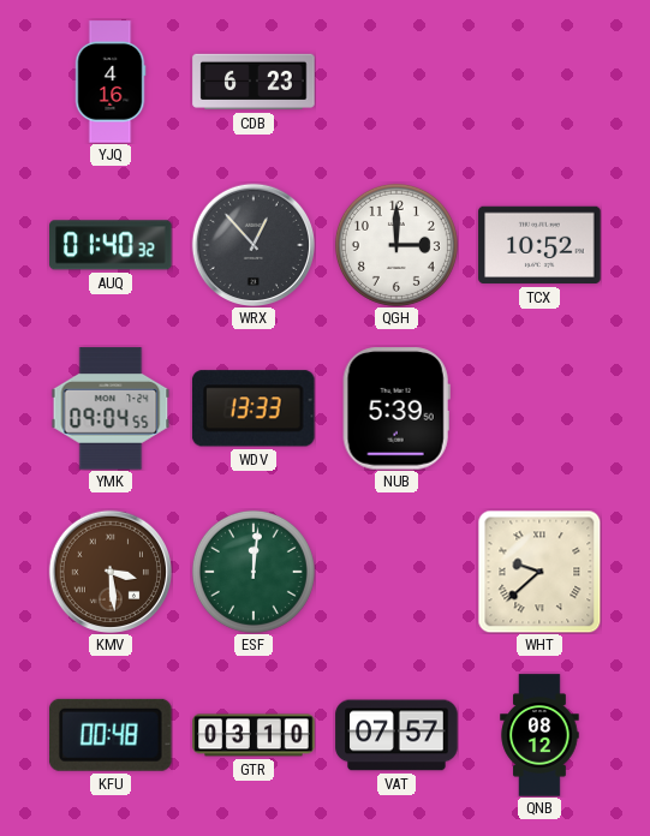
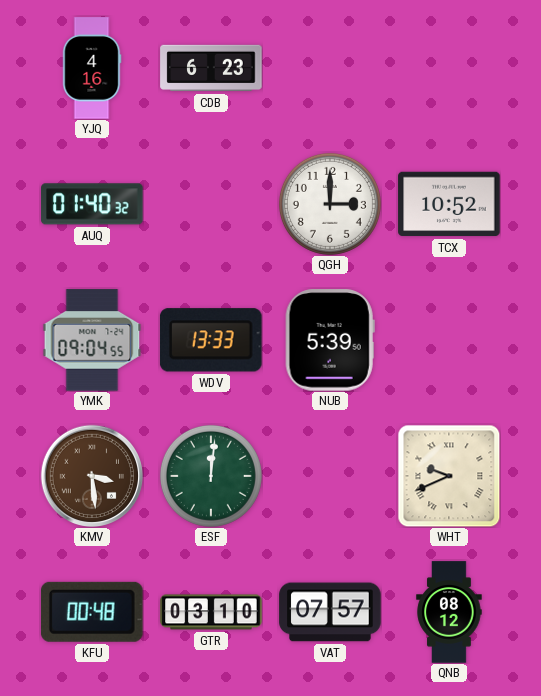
WRX: 12:53 -> none
WHT: 9:38 -> 9:41
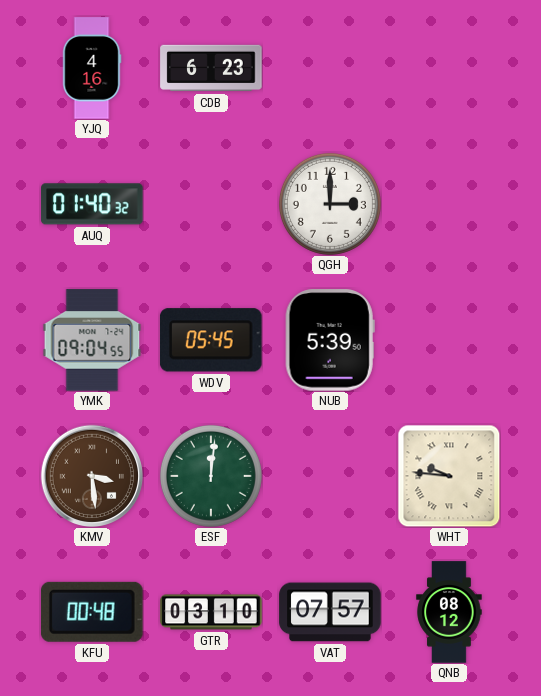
TCX: 10:52 -> none
WDV: 13:33 -> 05:45
WHT: 9:41 -> 9:46
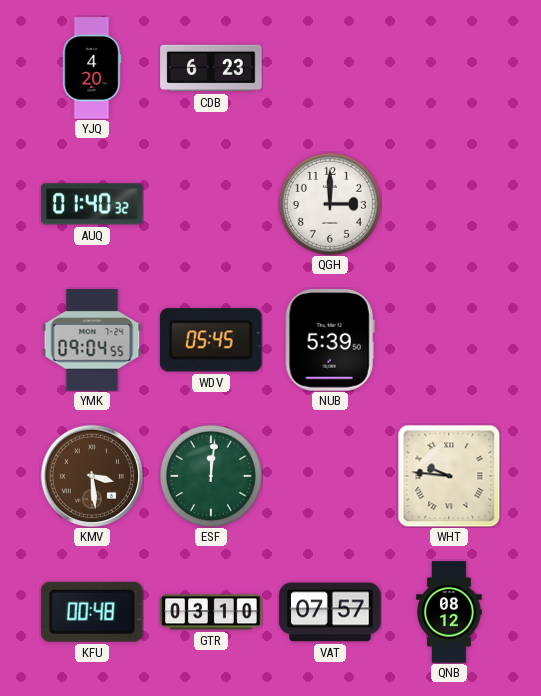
YJQ: 4:16 -> 4:20
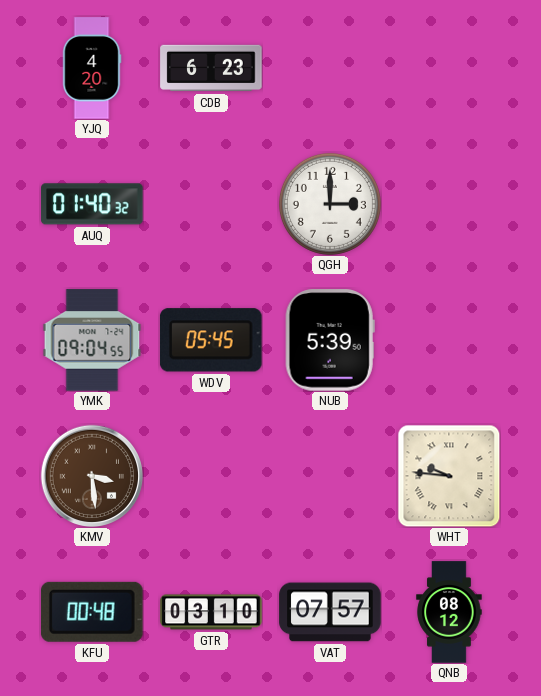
ESF: 12:01 -> none
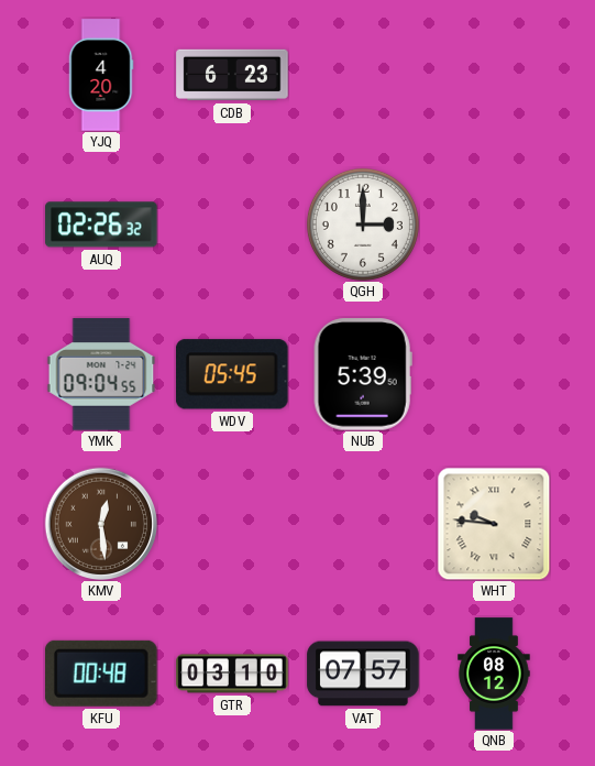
AUQ: 01:40 -> 02:26
KMV: 3:29 -> 12:29
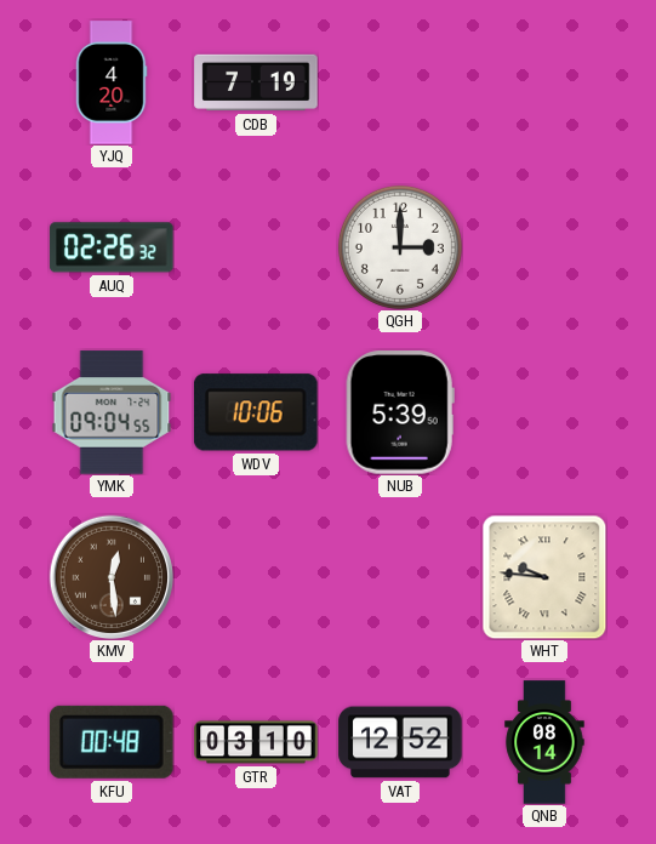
CDB: 6:23 -> 7:19
WDV: 05:45 -> 10:06
VAT: 07:57 -> 12:52
QNB: 08:12 -> 08:14
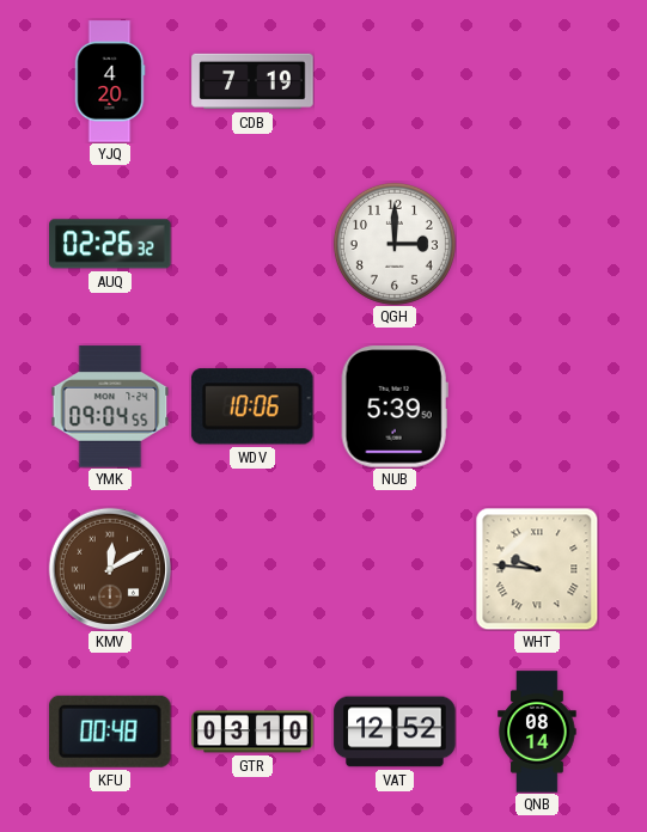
KMV: 12:29 -> 12:10
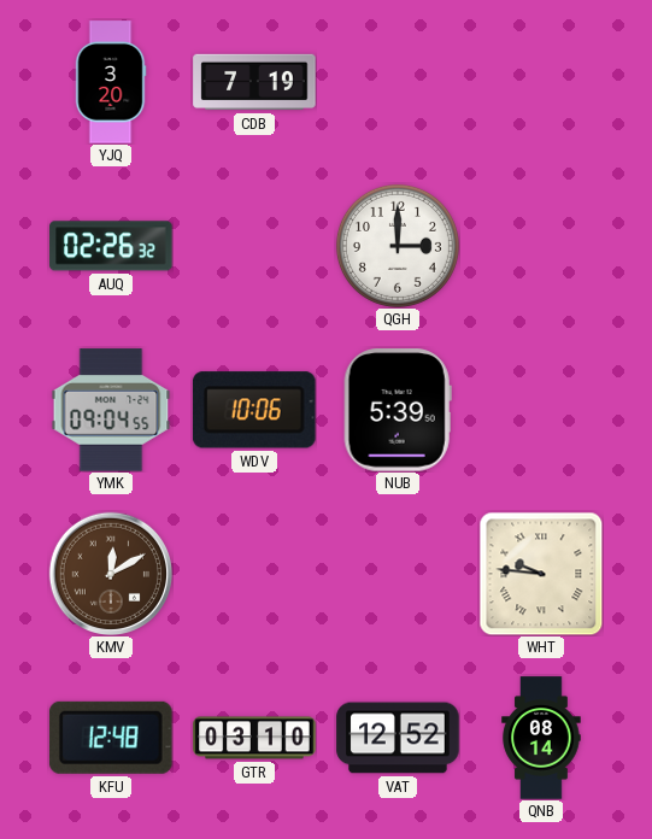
YJQ: 4:20 -> 3:20
KFU: 00:48 -> 12:48
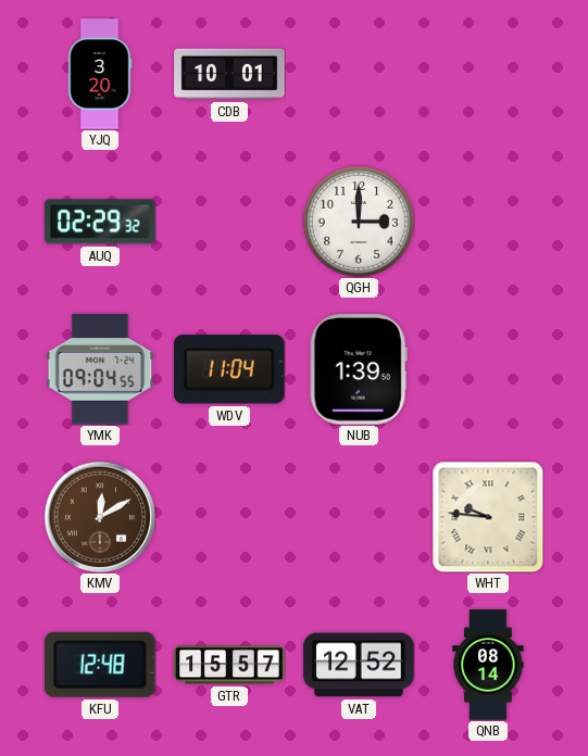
CDB: 7:19 -> 10:01
AUQ: 02:26 -> 02:29
WDV: 10:06 -> 11:04
NUB: 5:39 -> 1:39
GTR: 03:10 -> 15:57
